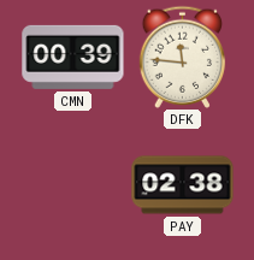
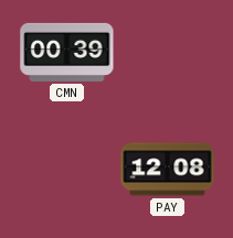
DFK: 11:46 -> none
PAY: 02:38 -> 12:08
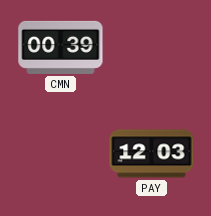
PAY: 12:08 -> 12:03
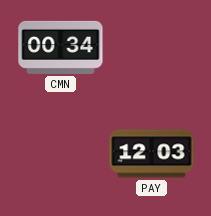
CMN: 00:39 -> 00:34
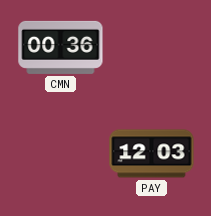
CMN: 00:34 -> 00:36
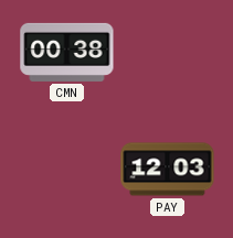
CMN: 00:36 -> 00:38
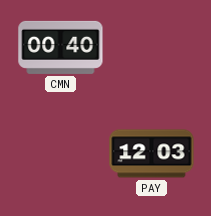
CMN: 00:38 -> 00:40
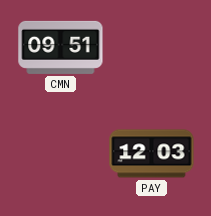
CMN: 00:40 -> 09:51
